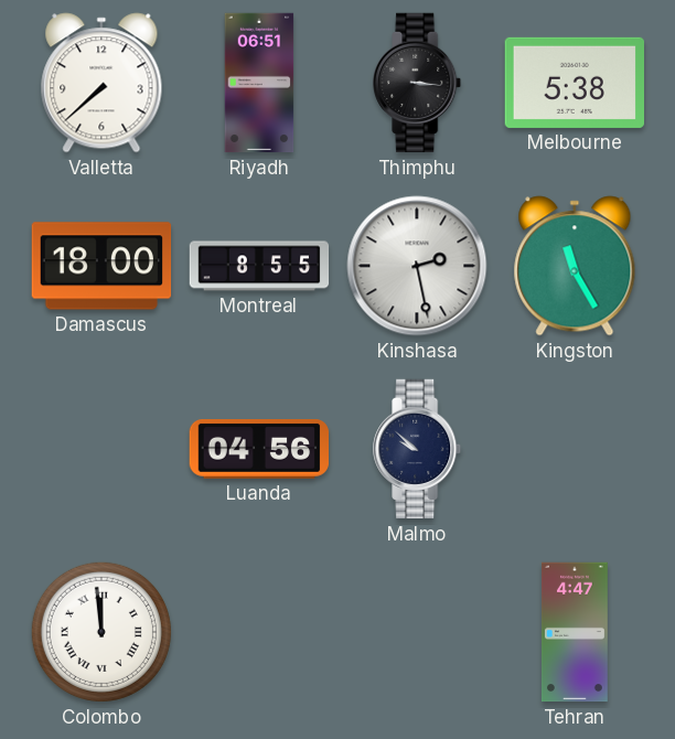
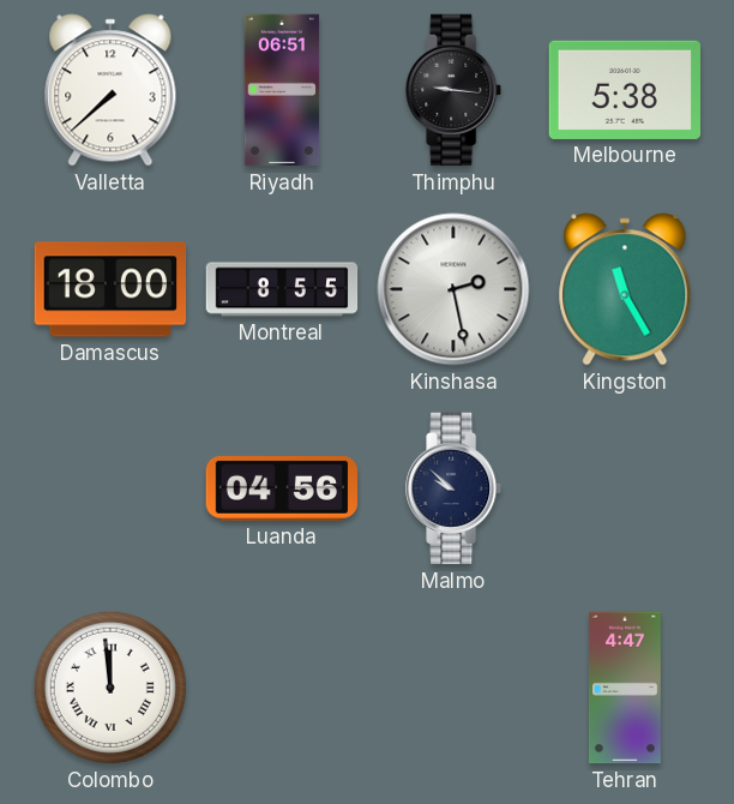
Thimphu: 3:16 -> 9:16
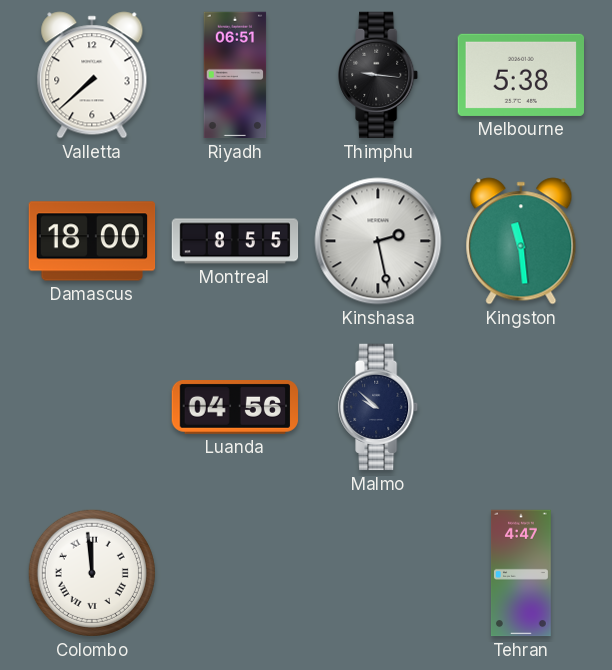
Kingston: 11:25 -> 11:29
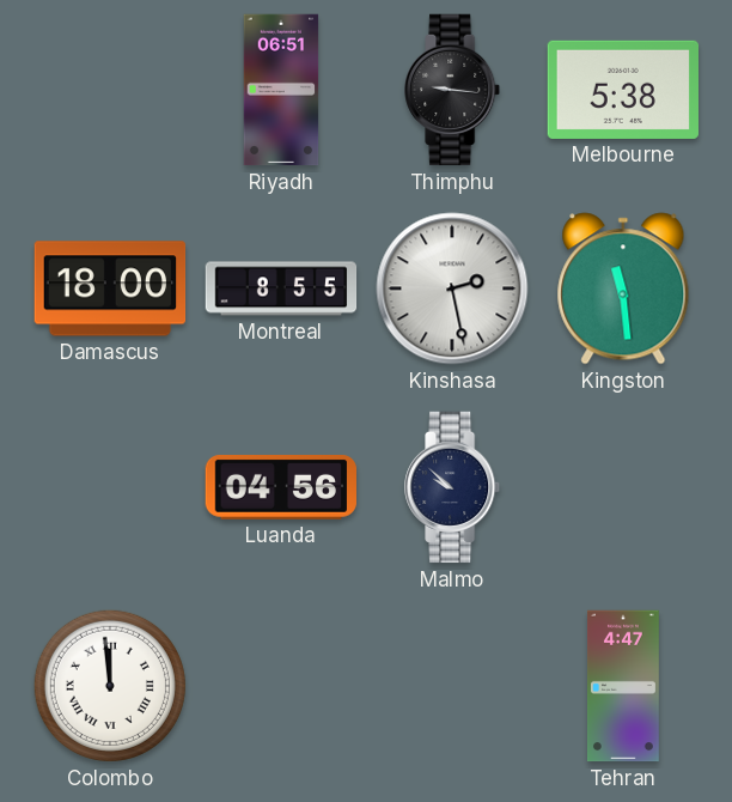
Valletta: 7:38 -> none
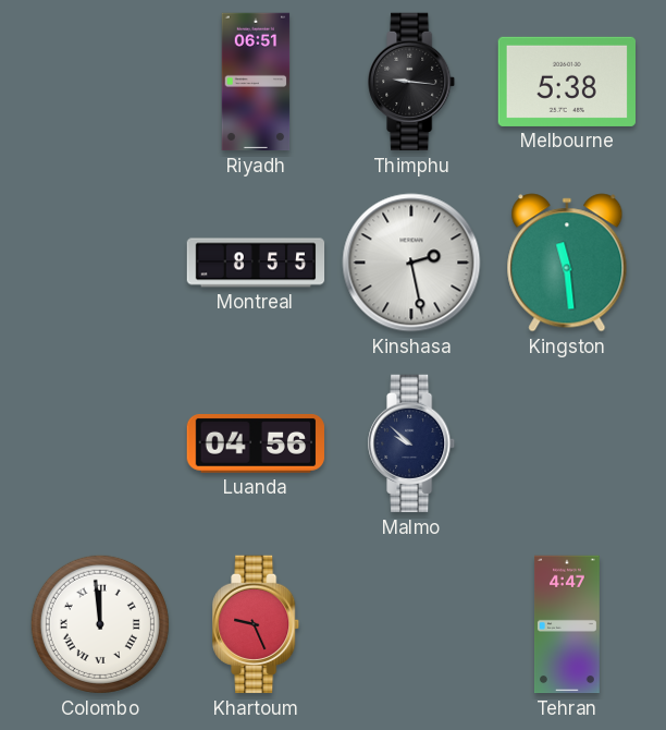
Damascus: 18:00 -> none
Khartoum: none -> 9:26
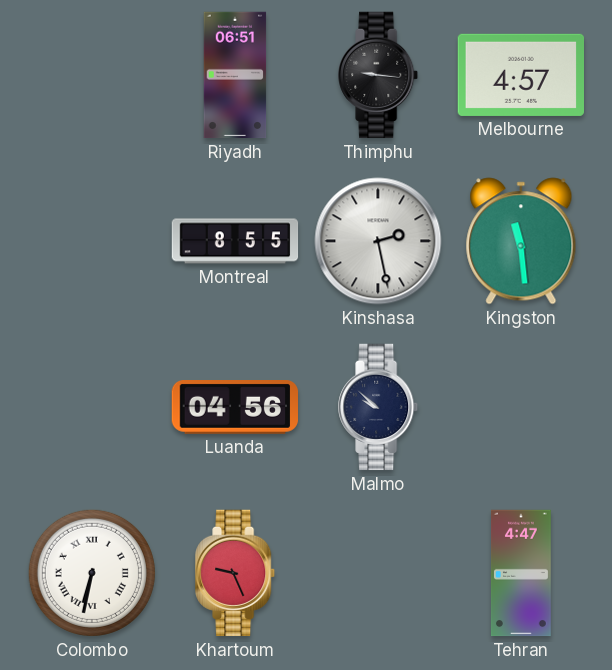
Melbourne: 5:38 -> 4:57
Colombo: 11:59 -> 6:32
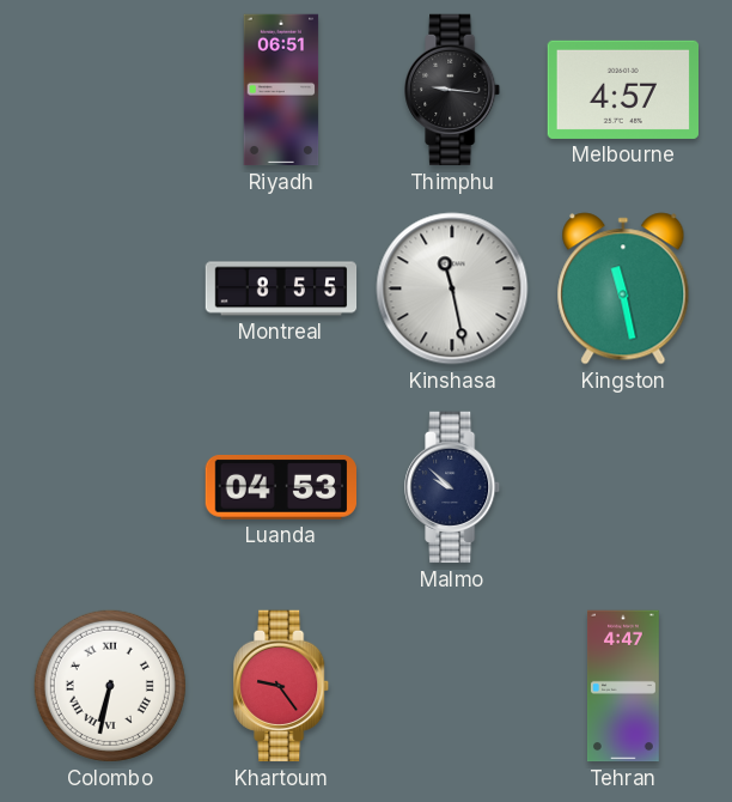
Kinshasa: 2:28 -> 11:28
Kingston: 11:29 -> 11:28
Luanda: 04:56 -> 04:53
Khartoum: 9:26 -> 9:24
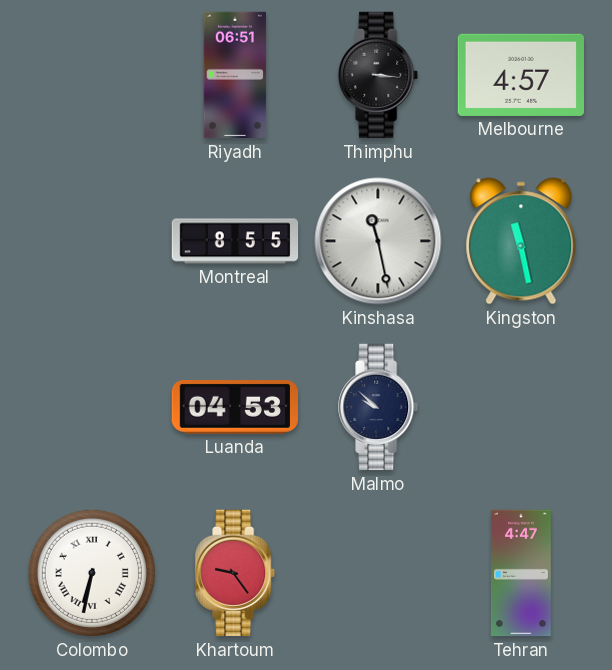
Thimphu: 9:16 -> 3:16
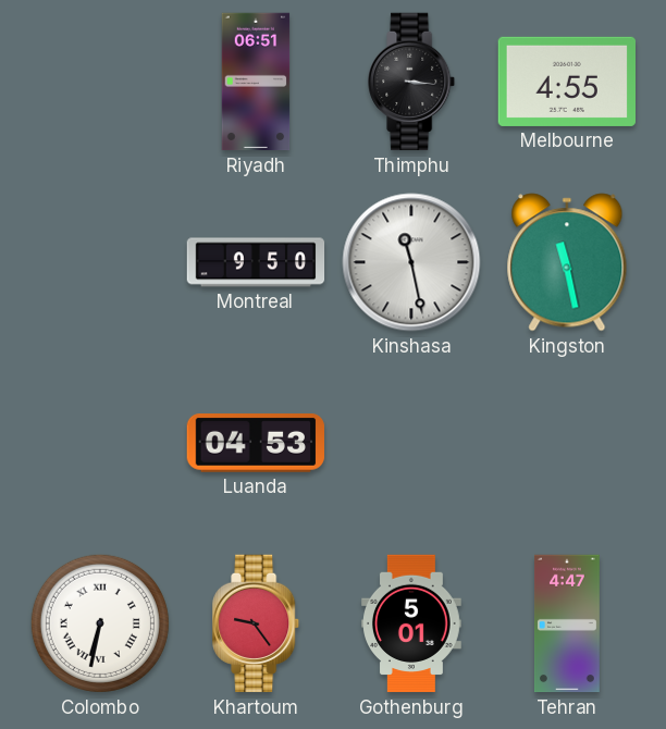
Melbourne: 4:57 -> 4:55
Montreal: 8:55 -> 9:50
Malmo: 9:52 -> none
Gothenburg: none -> 5:01
